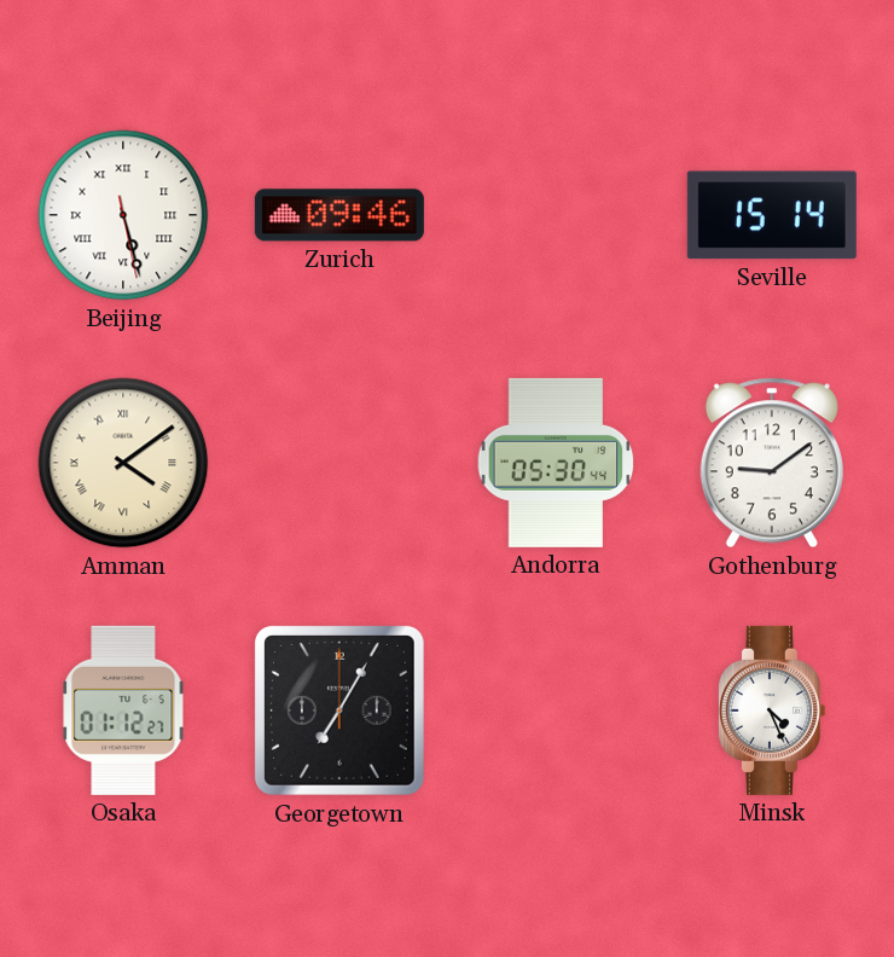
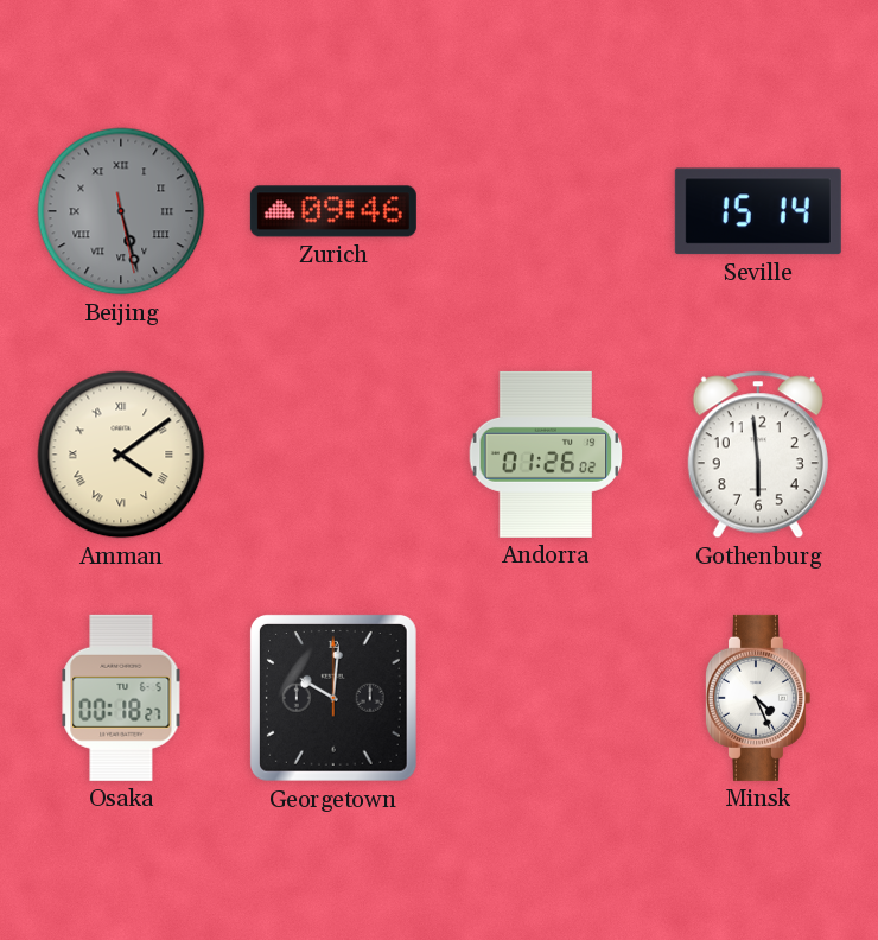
Beijing dial: white -> grey
Andorra: 05:30 -> 01:26
Gothenburg: 9:09 -> 5:59
Osaka: 01:12 -> 00:18
Georgetown: 7:05 -> 10:01
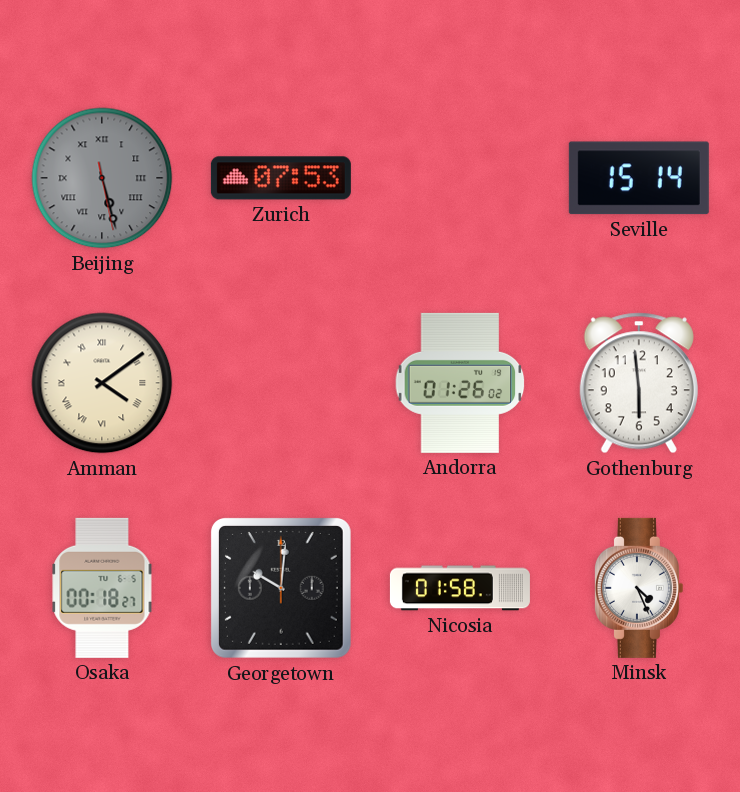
Zurich: 09:46 -> 07:53
Nicosia: none -> 01:58
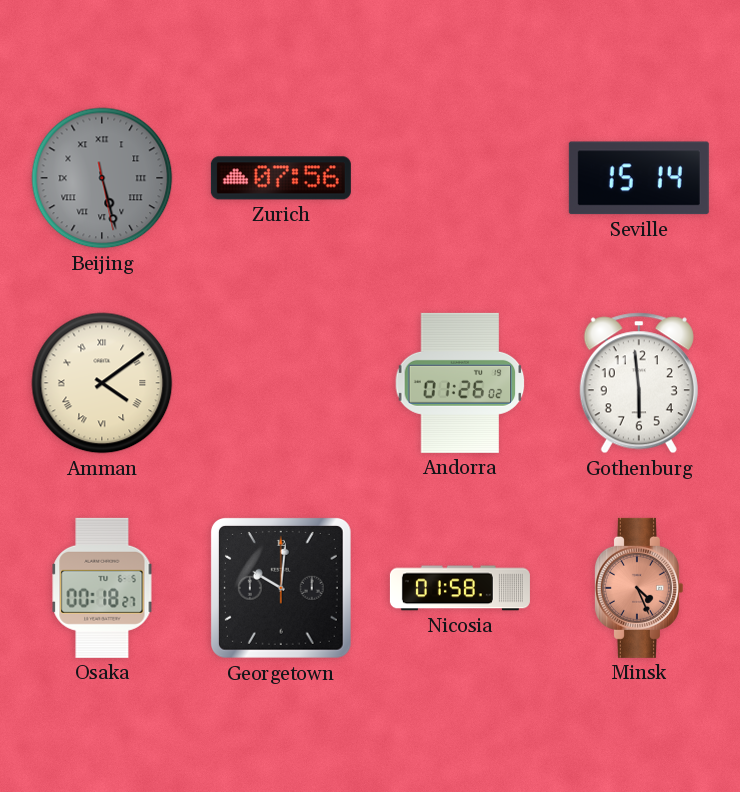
Zurich: 07:53 -> 07:56
Minsk dial: white -> salmon
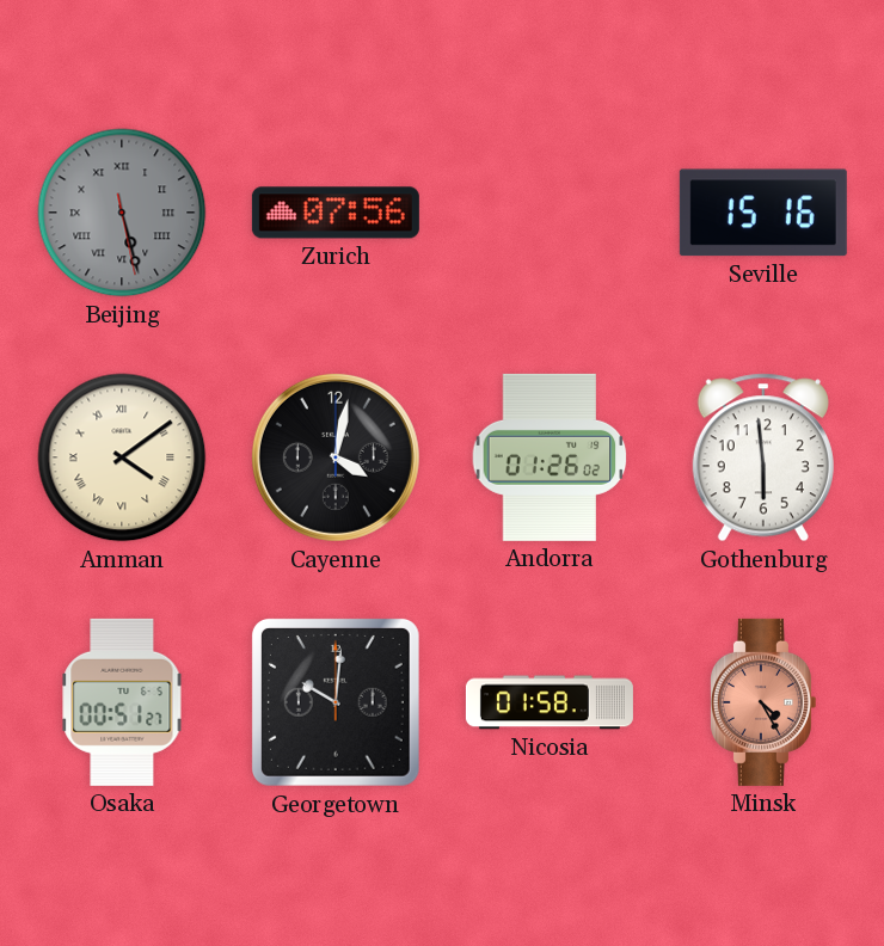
Seville: 15:14 -> 15:16
Cayenne: none -> 4:02
Osaka: 00:18 -> 00:51
Minsk: 4:26 -> 4:25
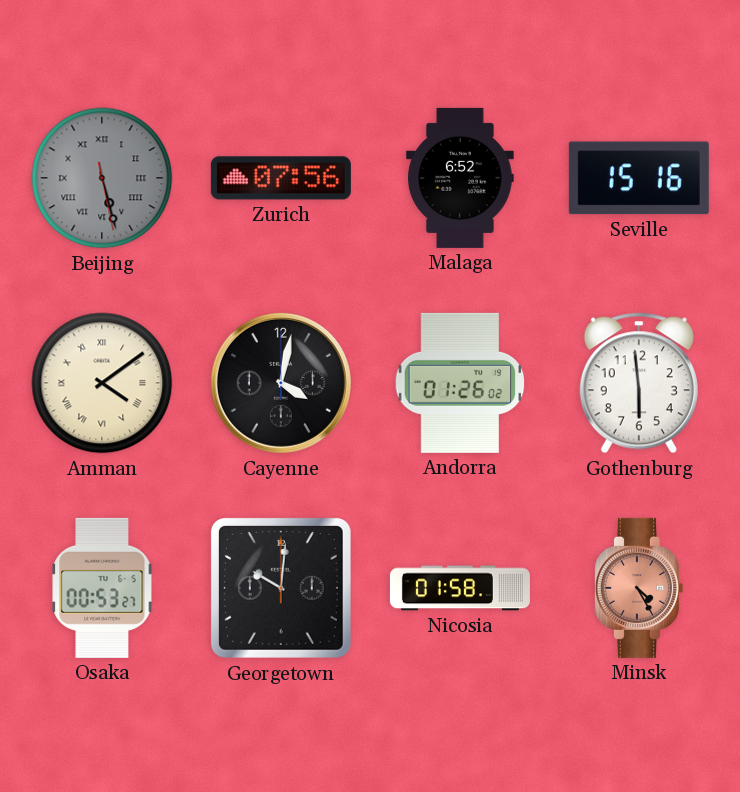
Malaga: none -> 6:52
Osaka: 00:51 -> 00:53
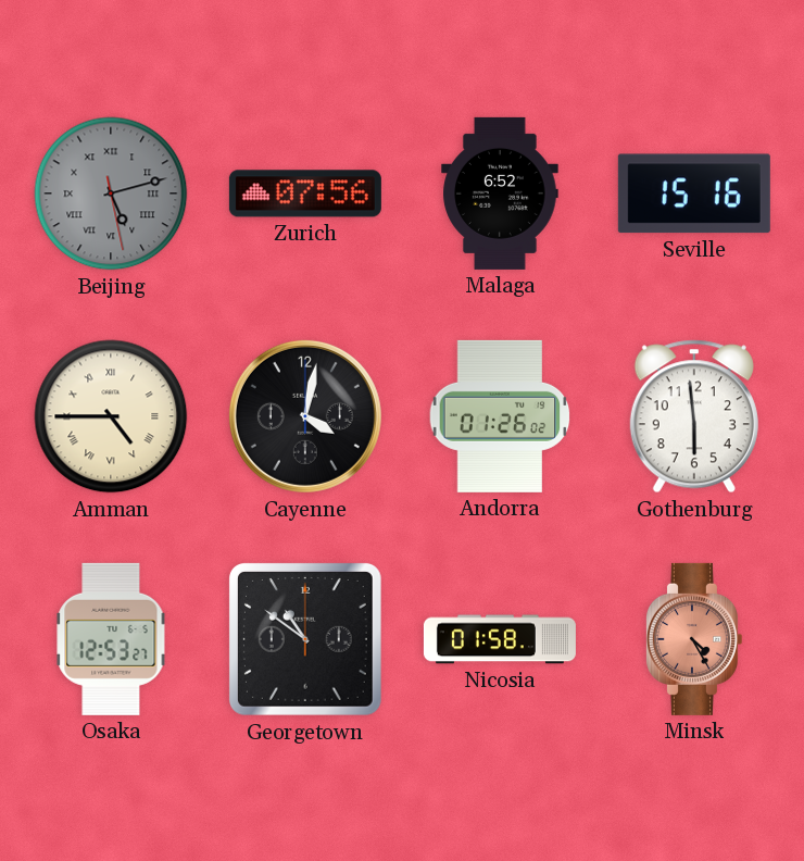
Beijing: 5:27 -> 5:12
Amman: 4:09 -> 4:45
Osaka: 00:53 -> 12:53
Georgetown: 10:01 -> 10:51
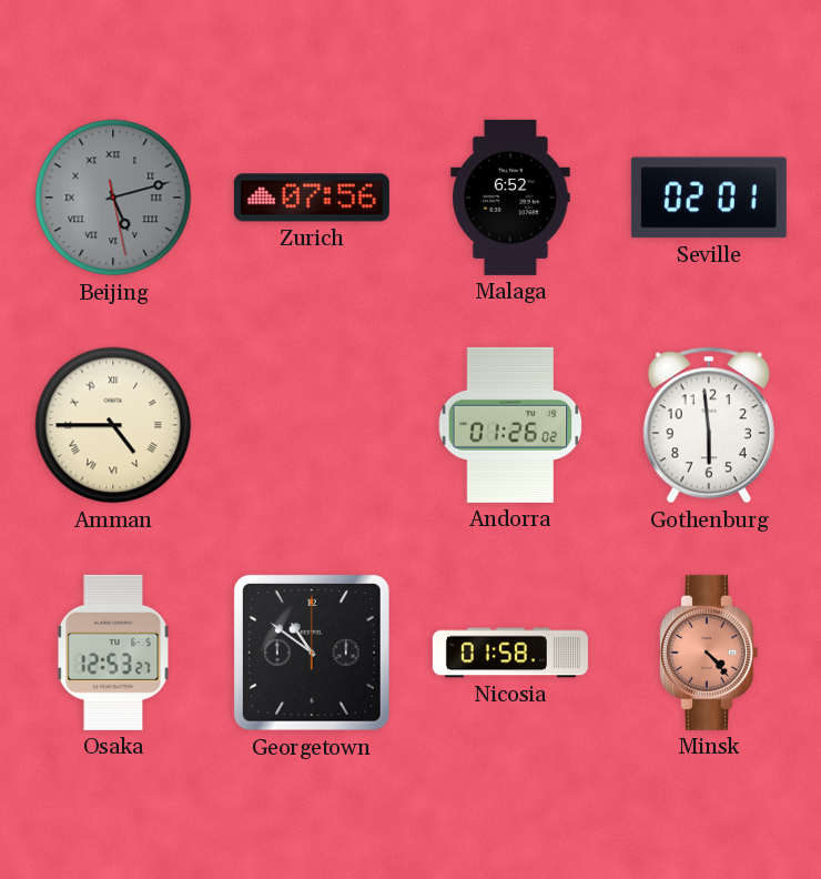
Seville: 15:16 -> 02:01
Cayenne: 4:02 -> none
Minsk: 4:25 -> 4:23
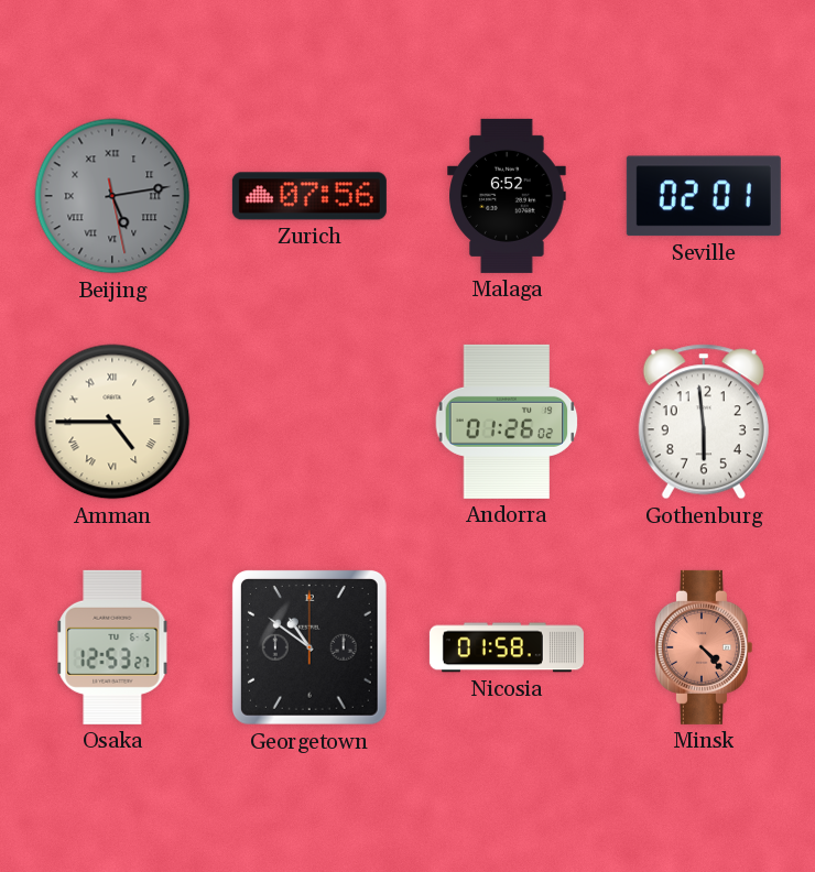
Beijing: 5:12 -> 5:13
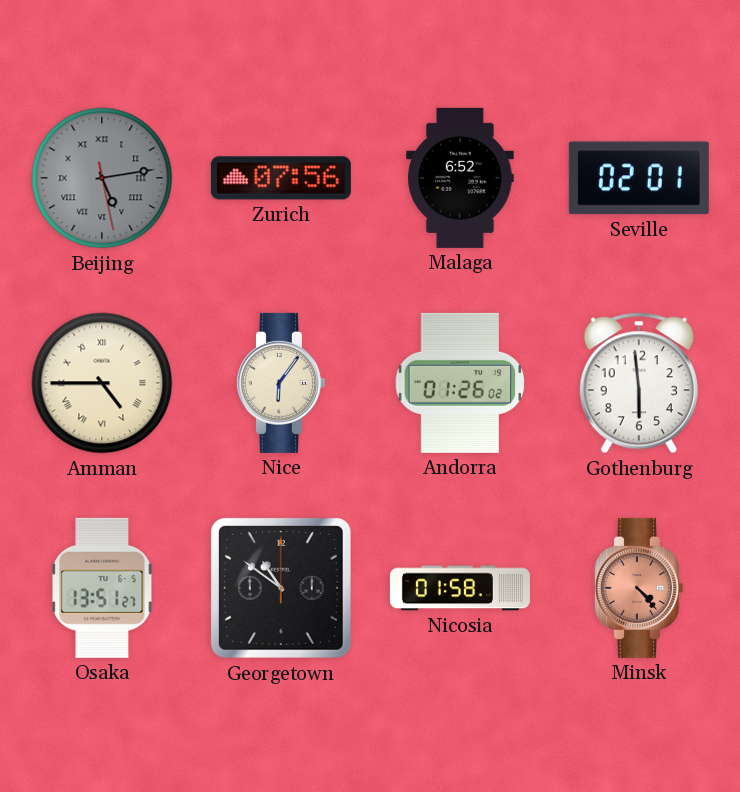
Nice: none -> 6:06
Osaka: 12:53 -> 13:51
